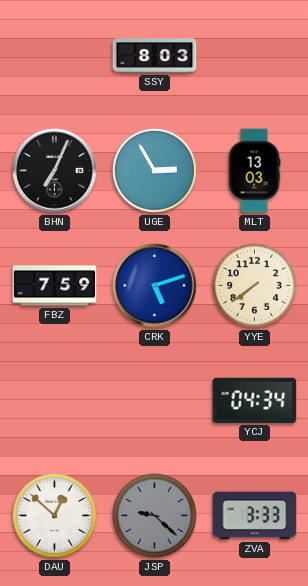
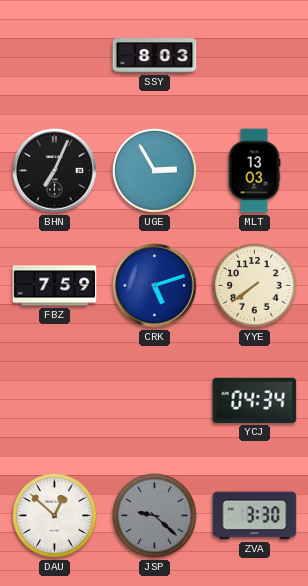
ZVA: 3:33 -> 3:30
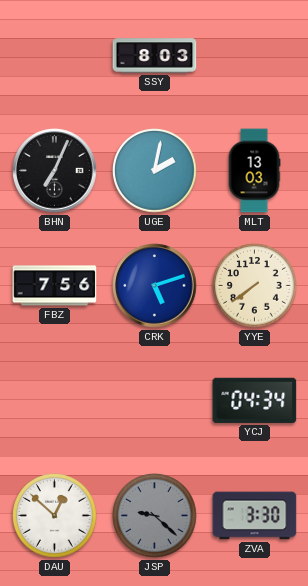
UGE: 2:55 -> 2:02
FBZ: 7:59 -> 7:56
